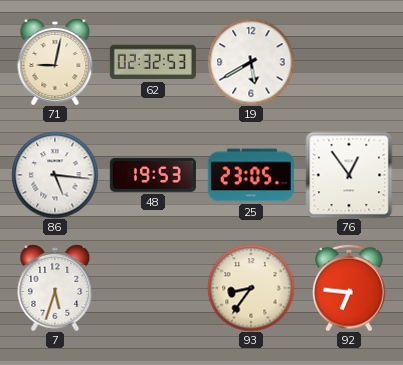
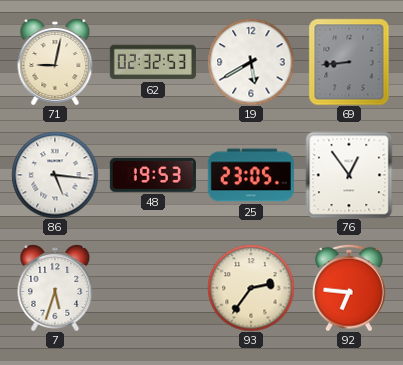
69: none -> 8:44
93: 8:36 -> 2:36
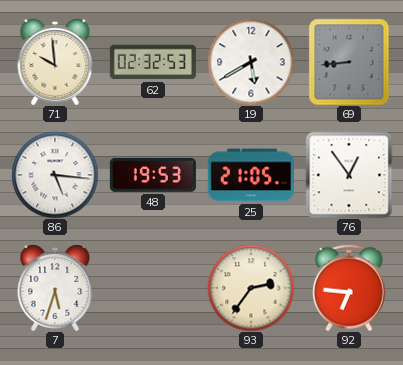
71: 9:02 -> 9:59
25: 23:05 -> 21:05
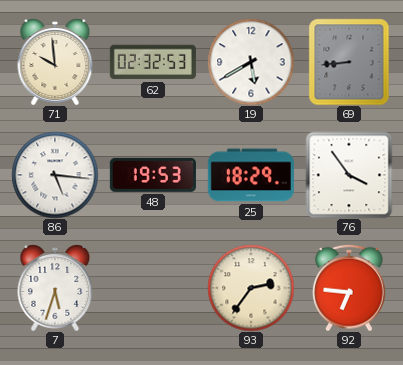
25: 21:05 -> 18:29
76: 12:54 -> 3:54
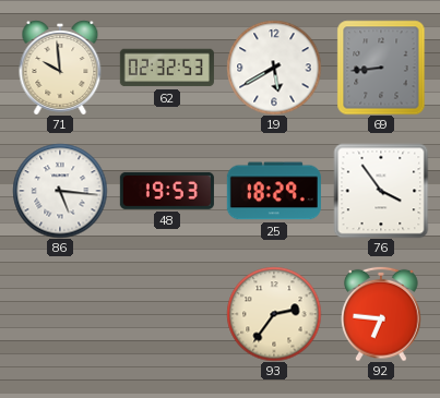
7: 5:33 -> none
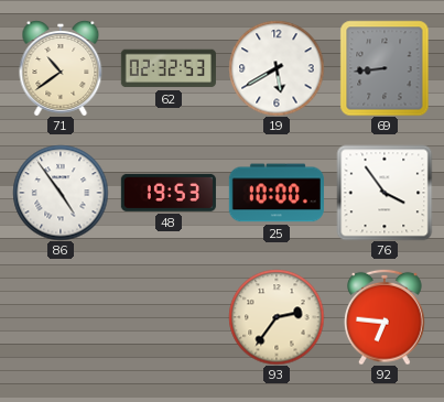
71: 9:59 -> 10:39
86: 5:16 -> 4:54
25: 18:29 -> 10:00
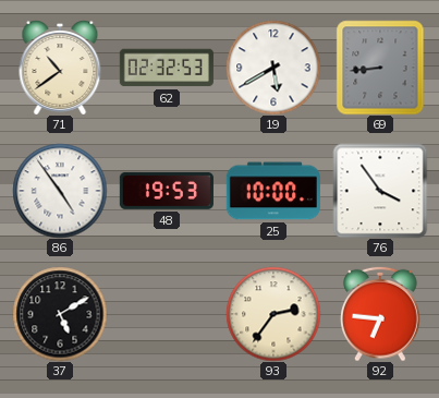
37: none -> 5:10
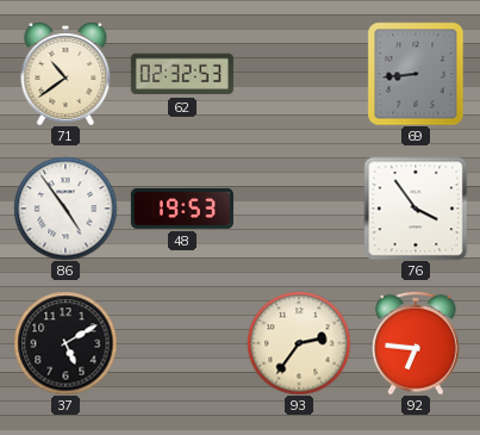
19: 5:40 -> none
25: 10:00 -> none
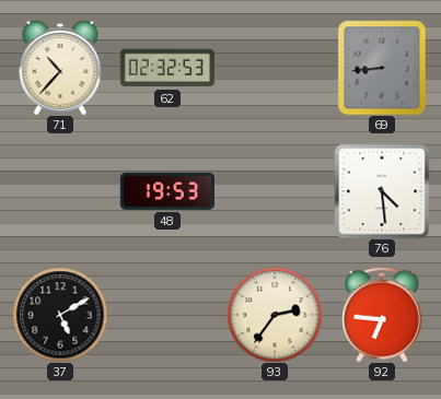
71: 10:39 -> 10:37
86: 4:54 -> none
76: 3:54 -> 4:29
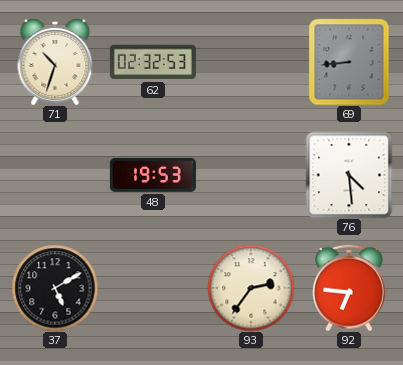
71: 10:37 -> 10:33
